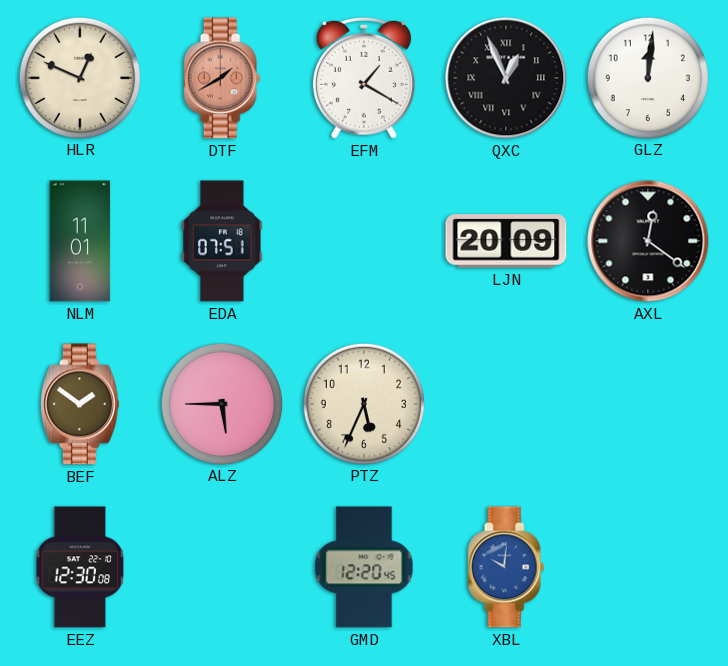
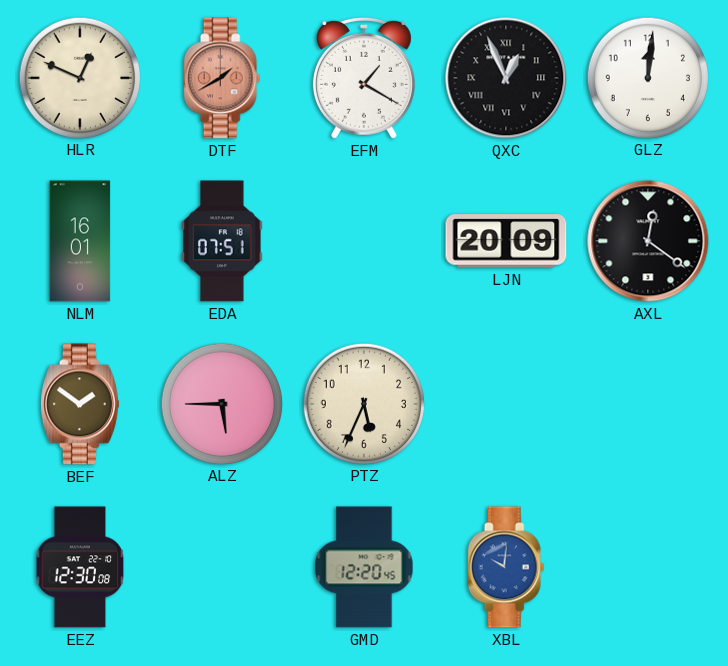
NLM: 11:01 -> 16:01
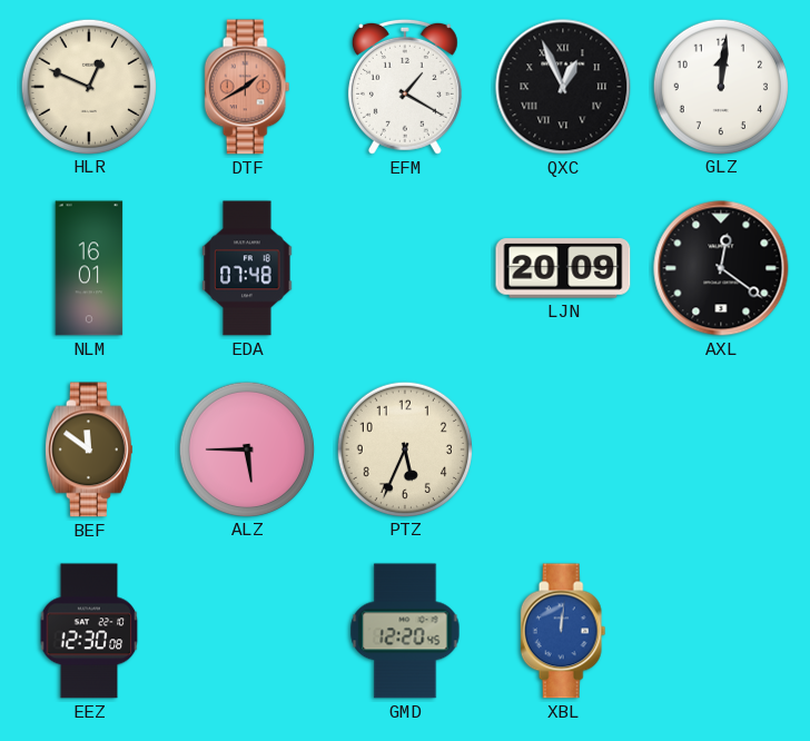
EDA: 07:51 -> 07:48
BEF: 1:51 -> 11:51
XBL: 10:01 -> 12:01
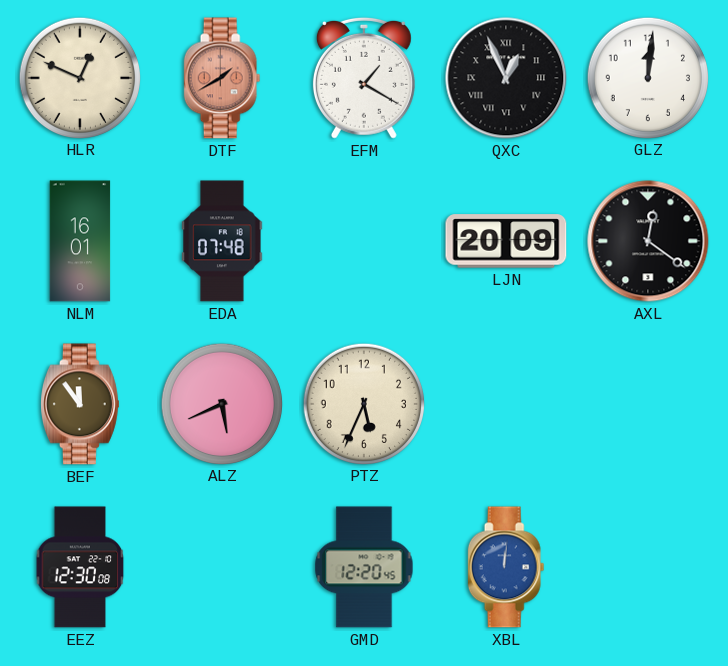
BEF: 11:51 -> 11:54
ALZ: 5:45 -> 5:41
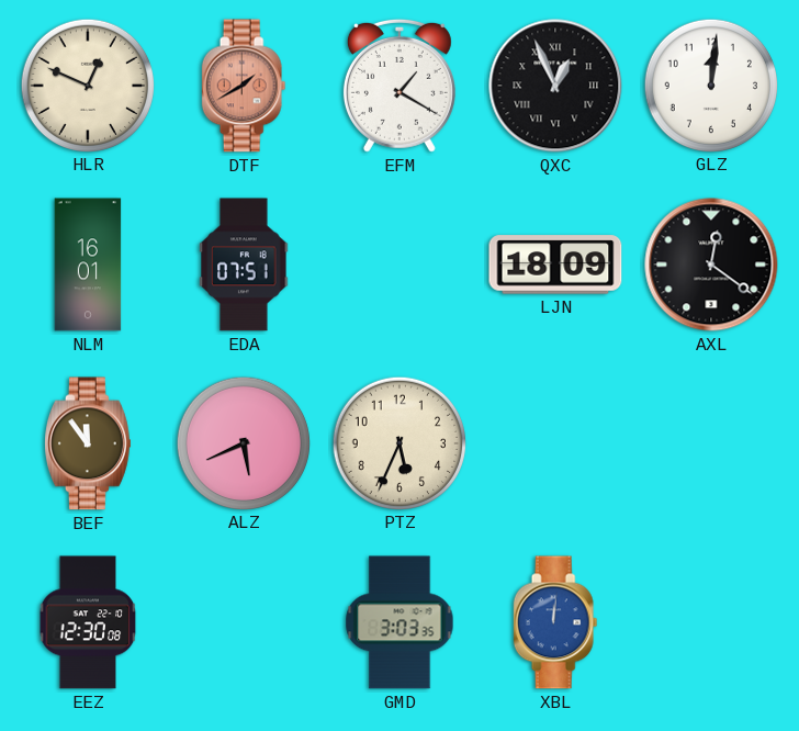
EDA: 07:48 -> 07:51
LJN: 20:09 -> 18:09
GMD: 12:20 -> 3:03
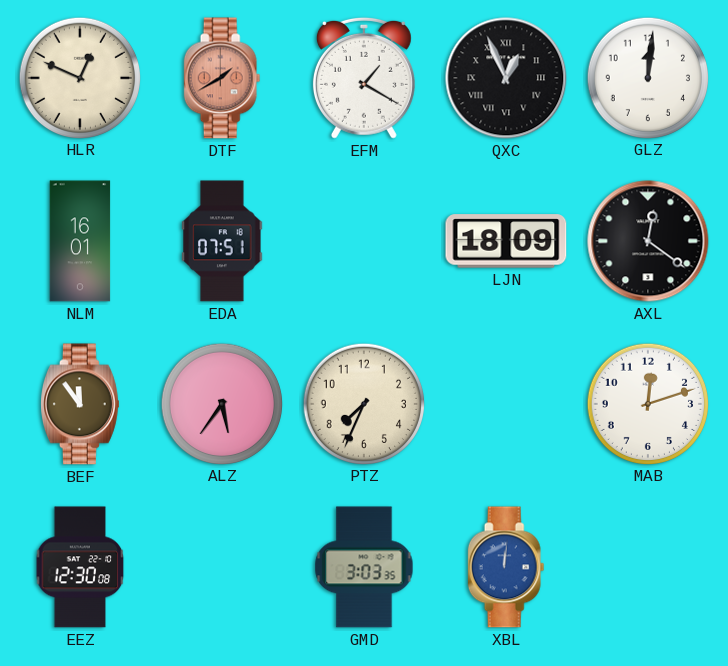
ALZ: 5:41 -> 5:36
PTZ: 5:34 -> 7:34
MAB: none -> 12:12
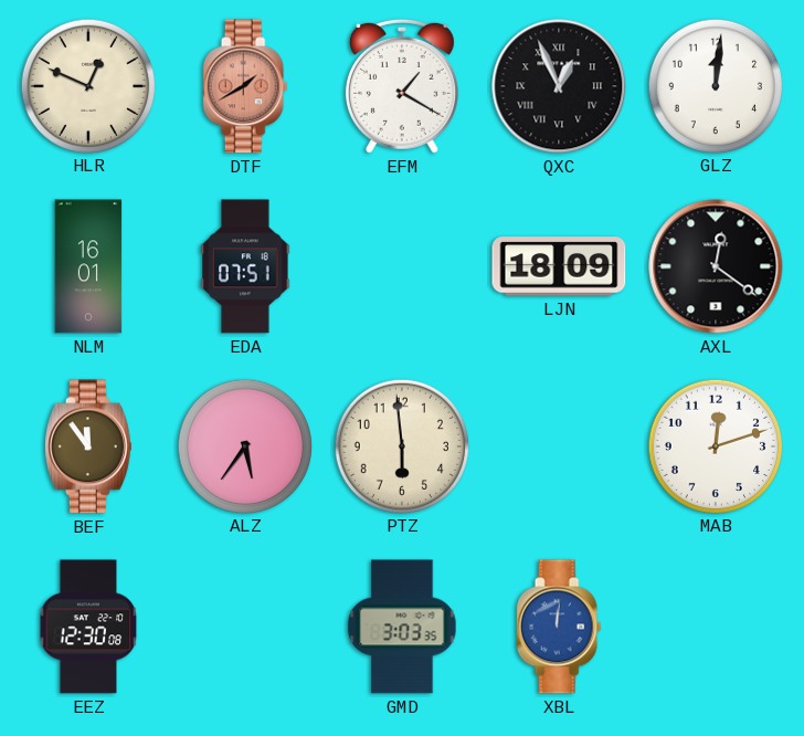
PTZ: 7:34 -> 5:59
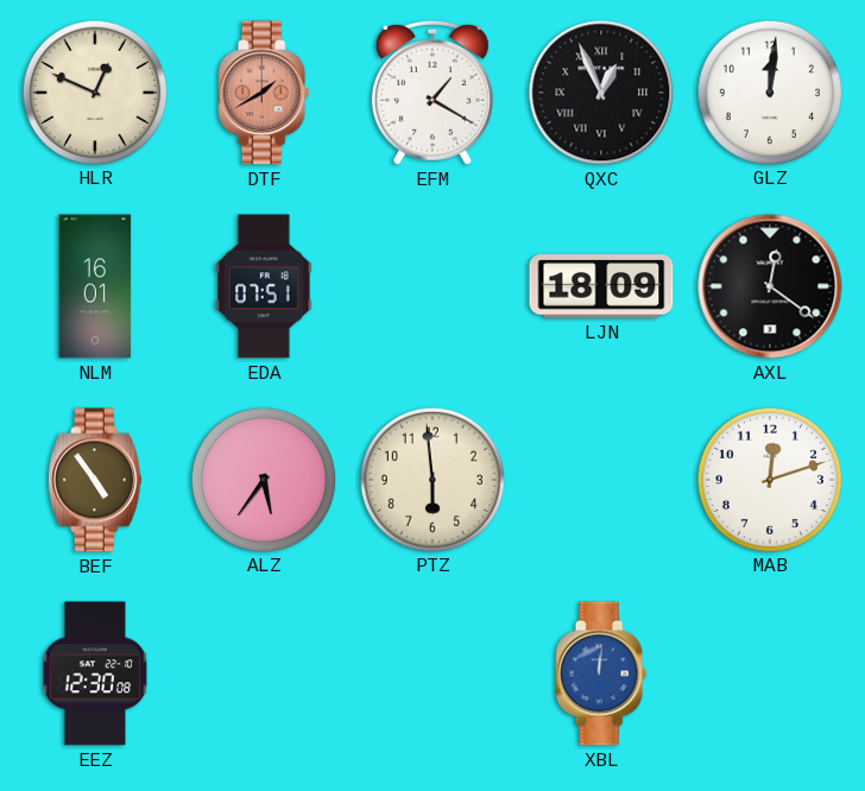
BEF: 11:54 -> 4:54
GMD: 3:03 -> none
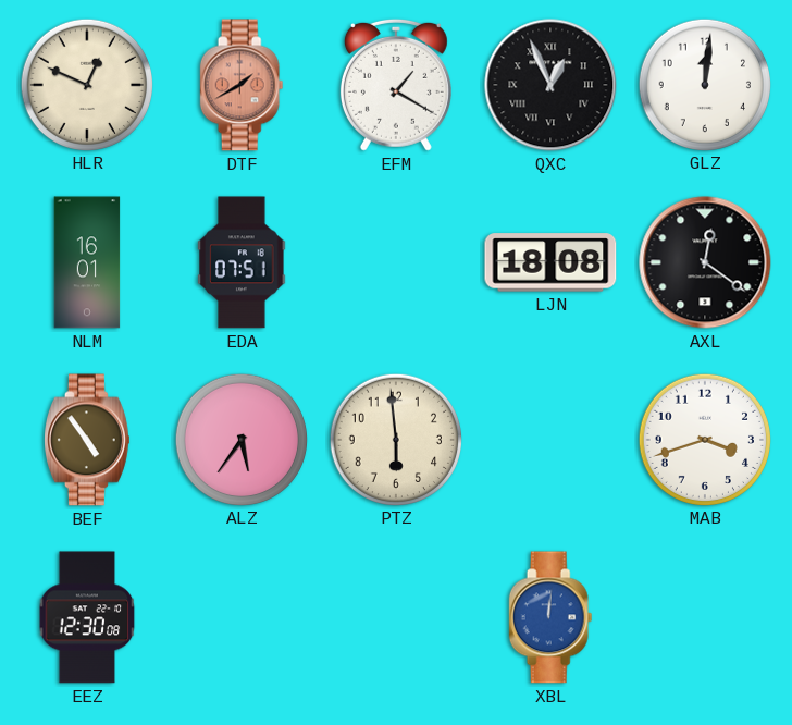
LJN: 18:09 -> 18:08
MAB: 12:12 -> 3:42
